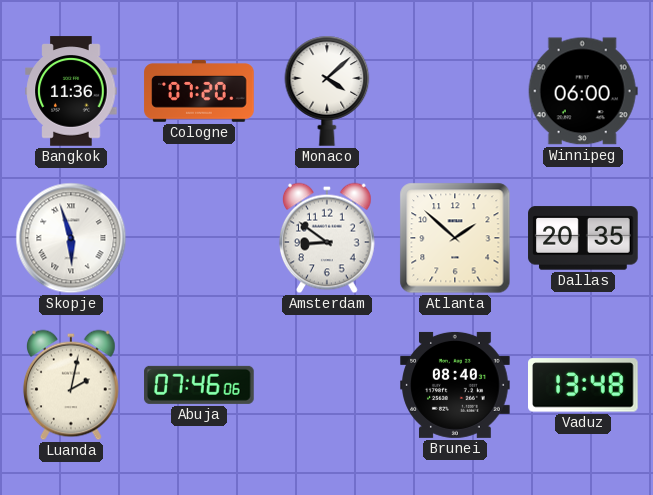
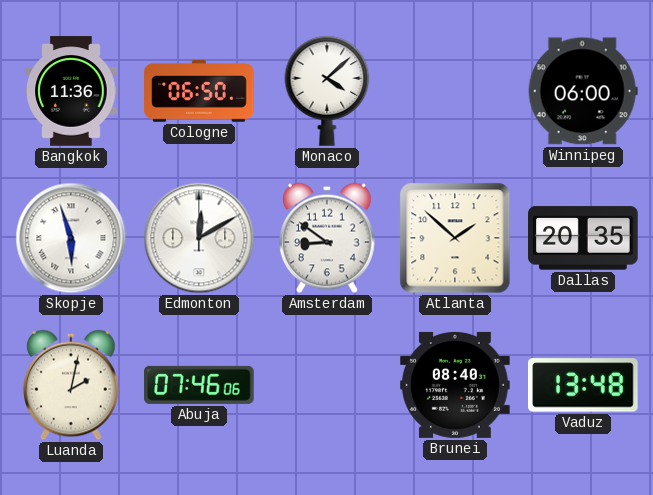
Cologne: 07:20 -> 06:50
Edmonton: none -> 12:10
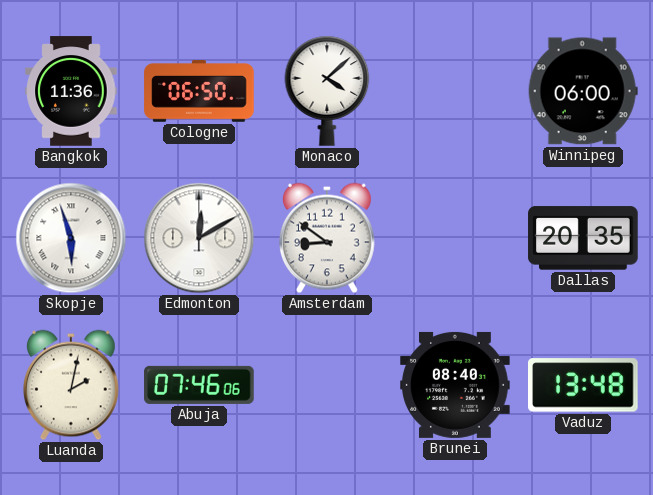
Atlanta: 1:52 -> none
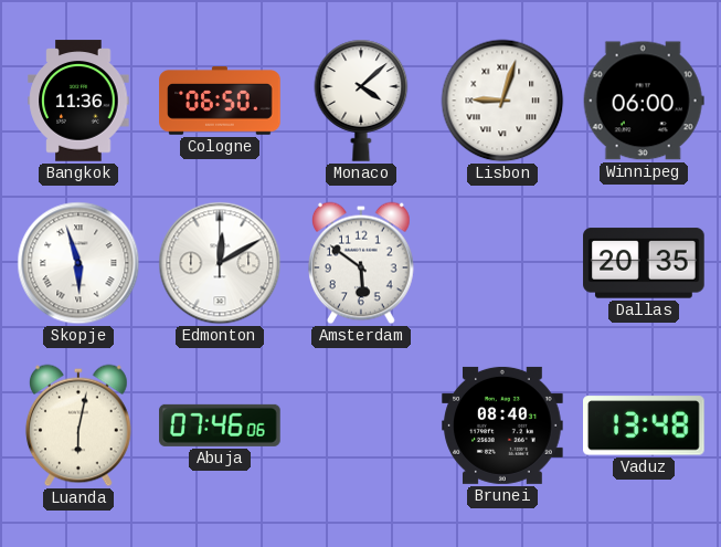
Lisbon: none -> 9:03
Amsterdam: 8:51 -> 5:51
Luanda: 2:02 -> 6:02
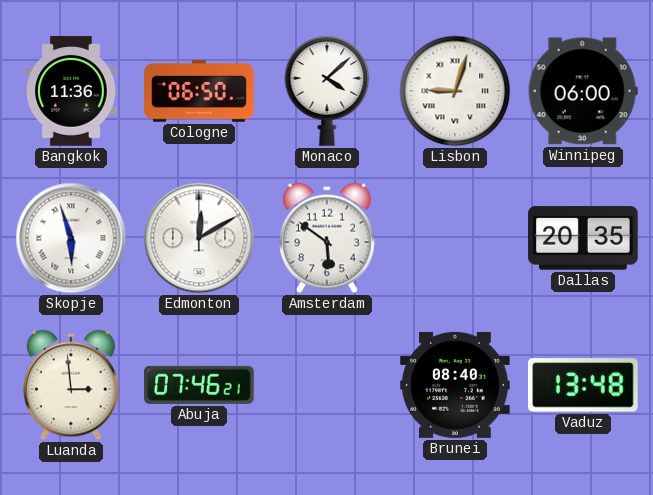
Luanda: 6:02 -> 2:59
Abuja: 07:46:06 -> 07:46:21
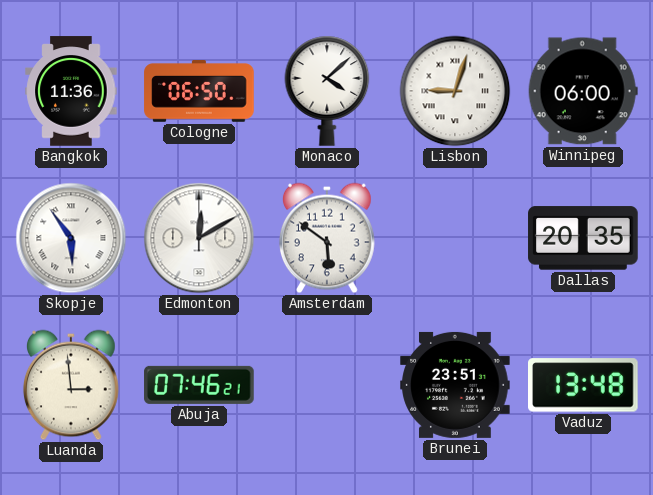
Skopje: 5:57 -> 5:54
Brunei: 08:40 -> 23:51
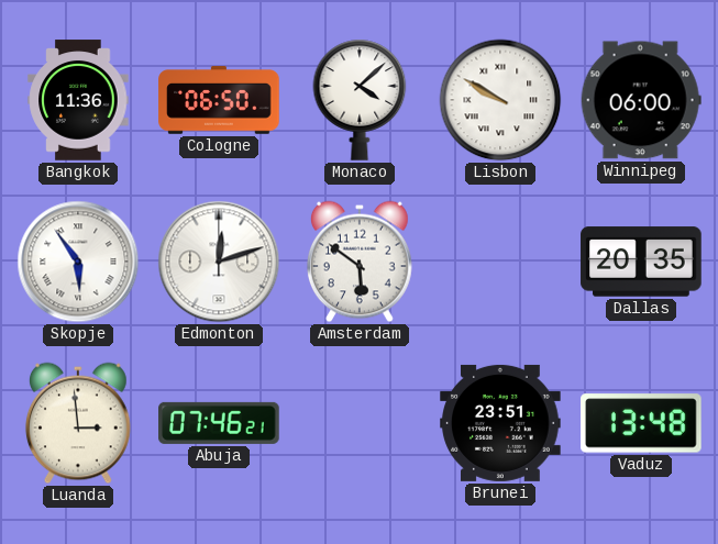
Lisbon: 9:03 -> 9:50
Edmonton: 12:10 -> 12:12
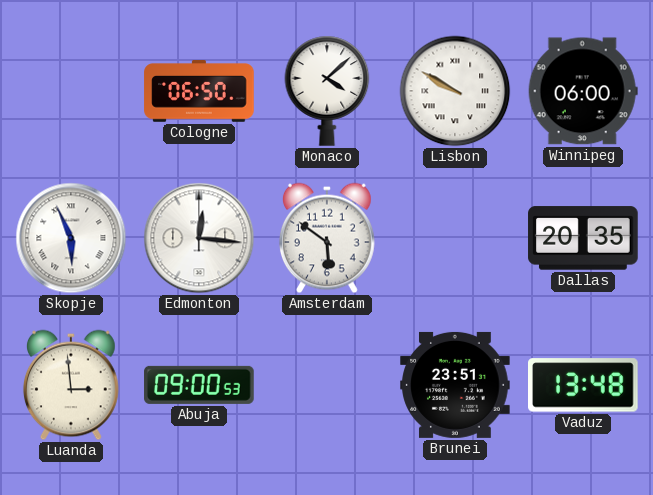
Bangkok: 11:36 -> none
Skopje: 5:54 -> 5:56
Edmonton: 12:12 -> 12:16
Abuja: 07:46 -> 09:00
